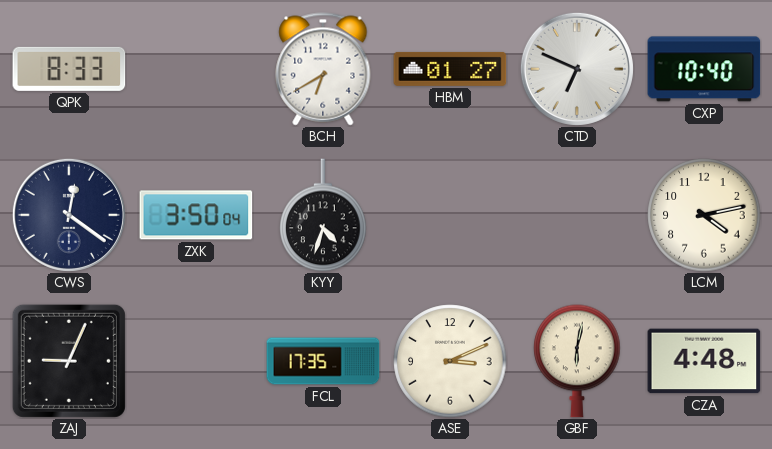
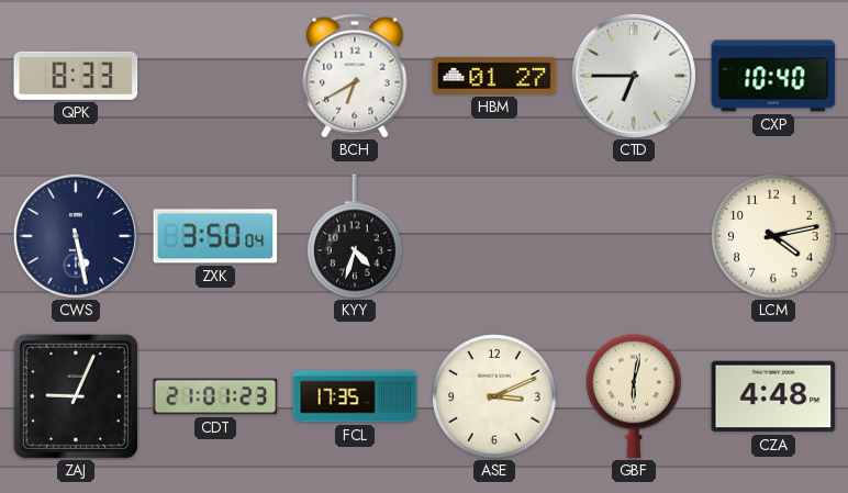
CTD: 6:49 -> 6:45
CWS: 12:21 -> 5:28
CDT: none -> 21:01
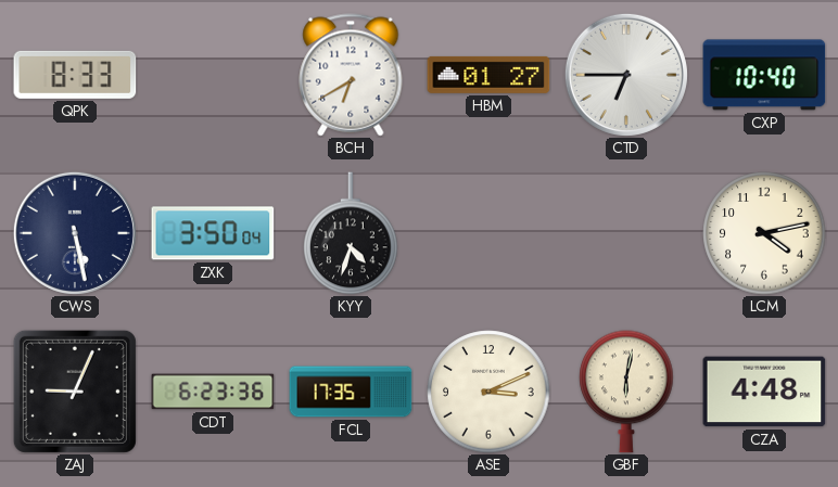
CDT: 21:01 -> 6:23
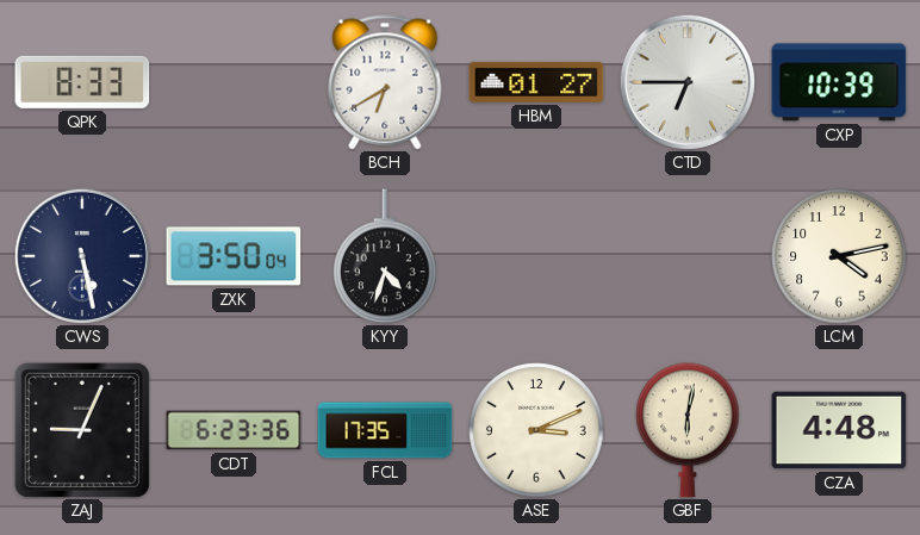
CXP: 10:40 -> 10:39
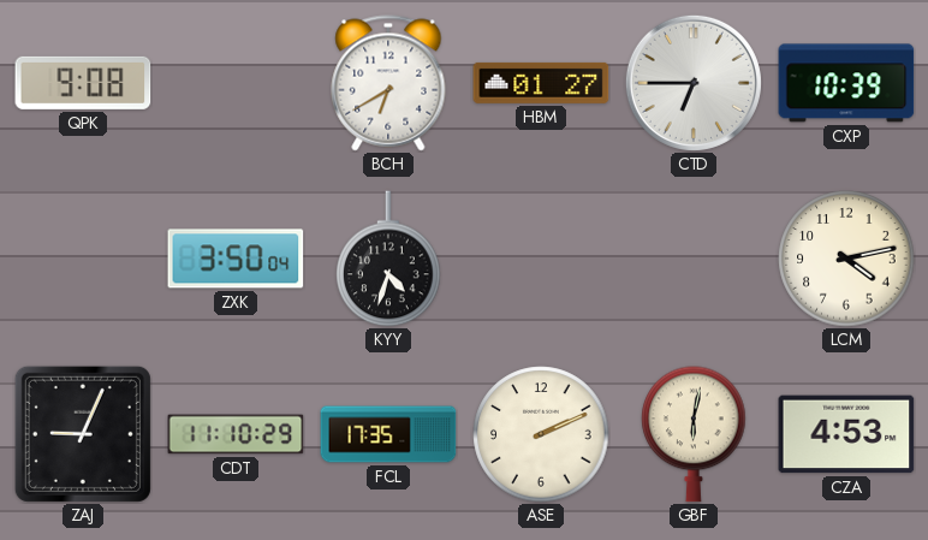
QPK: 8:33 -> 9:08
CWS: 5:28 -> none
CDT: 6:23 -> 11:10
ASE: 3:11 -> 2:11
CZA: 4:48 -> 4:53
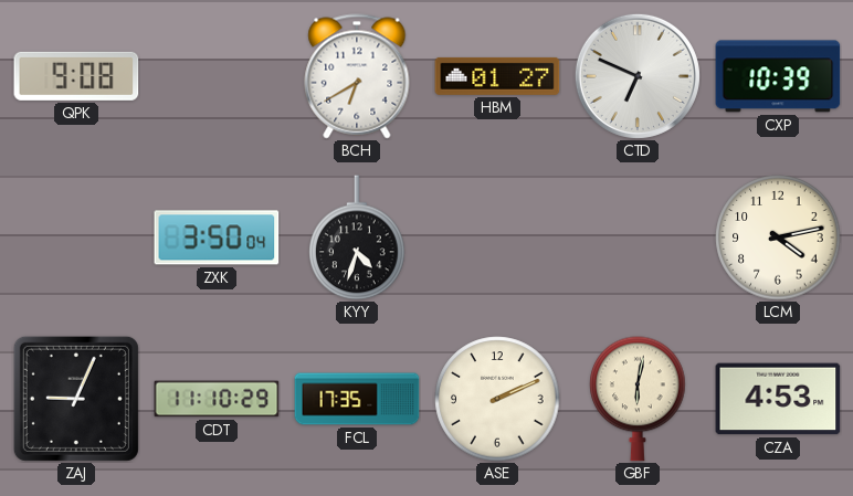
CTD: 6:45 -> 6:49
